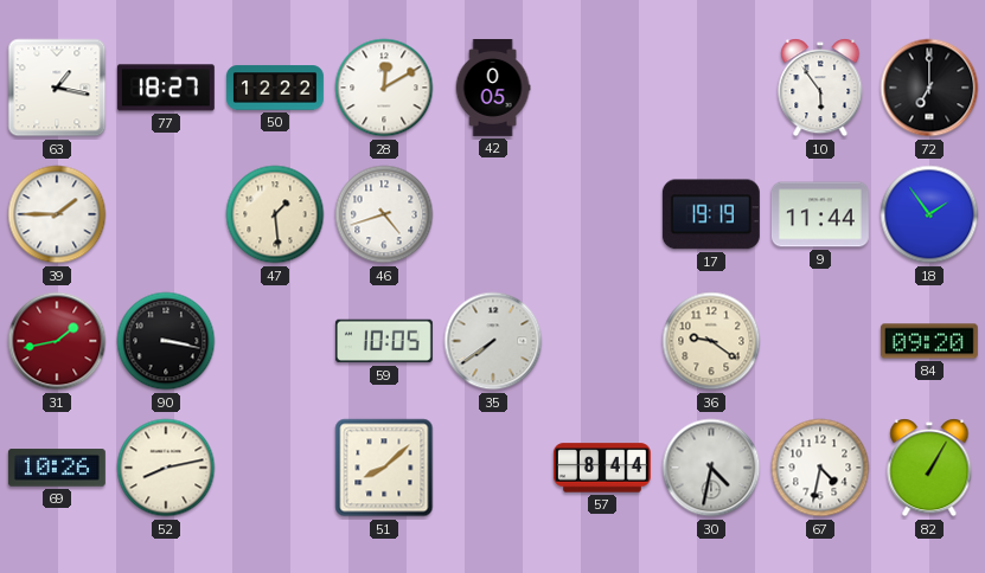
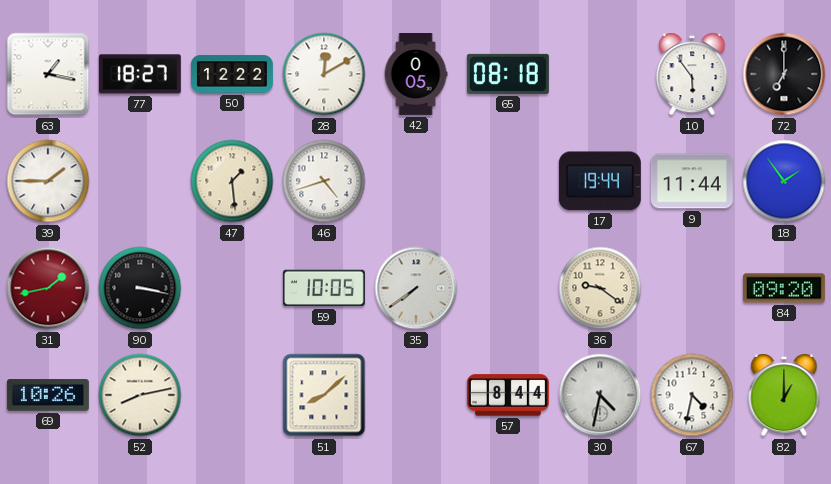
65: none -> 08:18
17: 19:19 -> 19:44
82: 1:05 -> 1:00
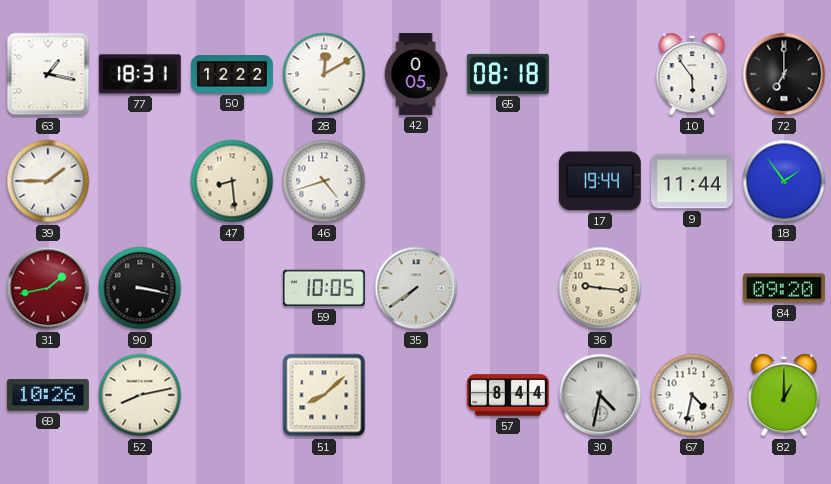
77: 18:27 -> 18:31
47: 1:29 -> 8:29
36: 9:21 -> 9:16
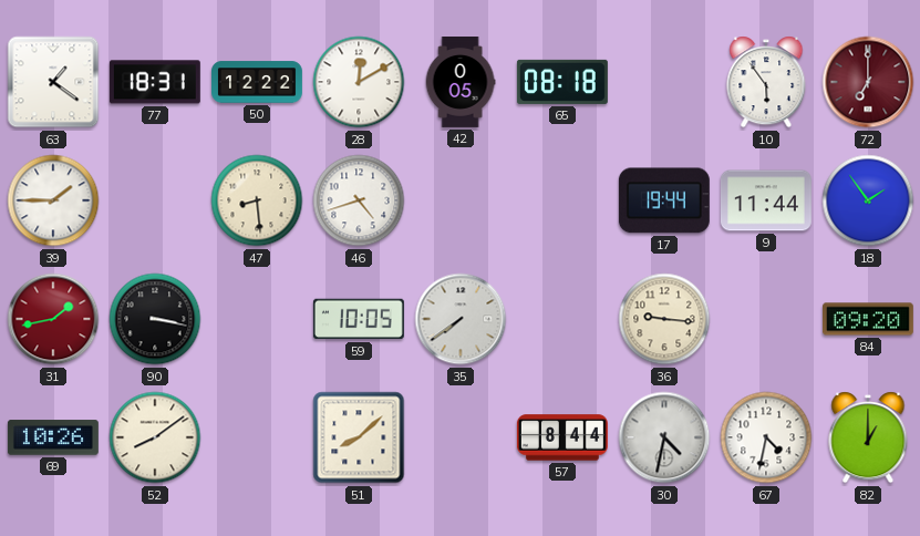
63: 1:17 -> 1:21
72 dial: black -> burgundy
52: 8:13 -> 8:09
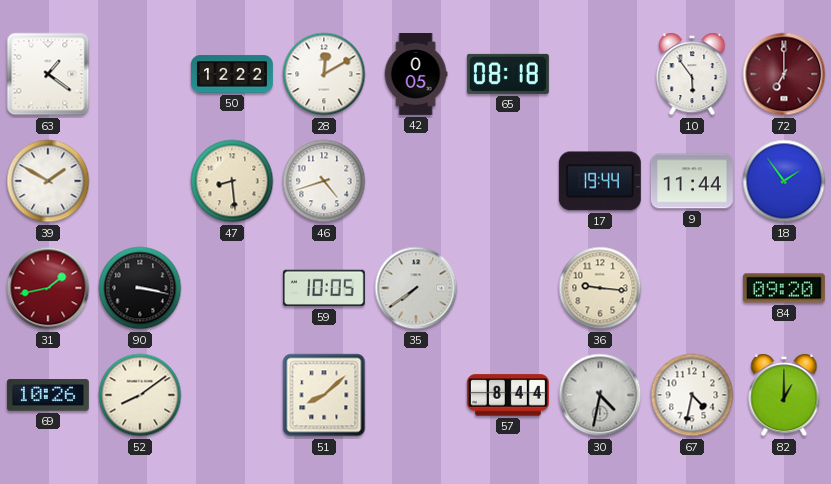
77: 18:31 -> none
39: 1:45 -> 1:50
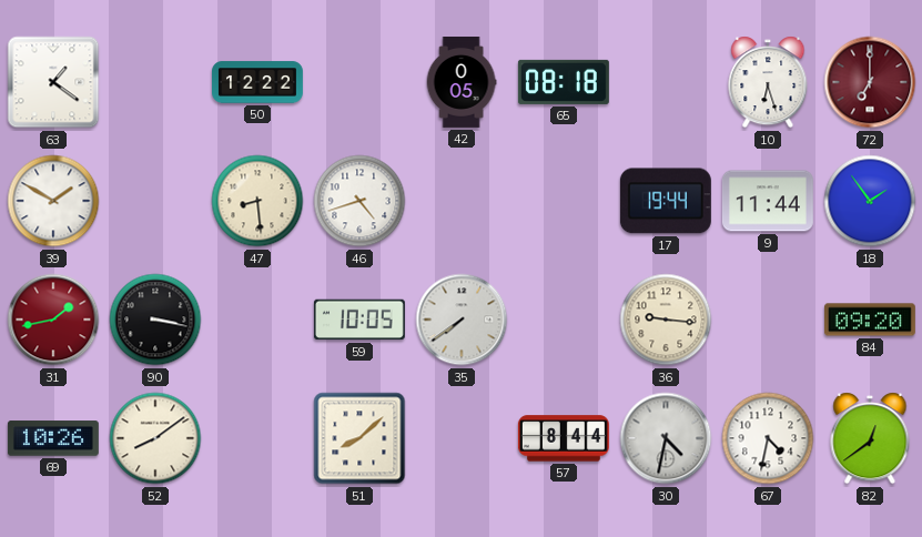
28: 12:10 -> none
10: 5:54 -> 6:27
82: 1:00 -> 12:39
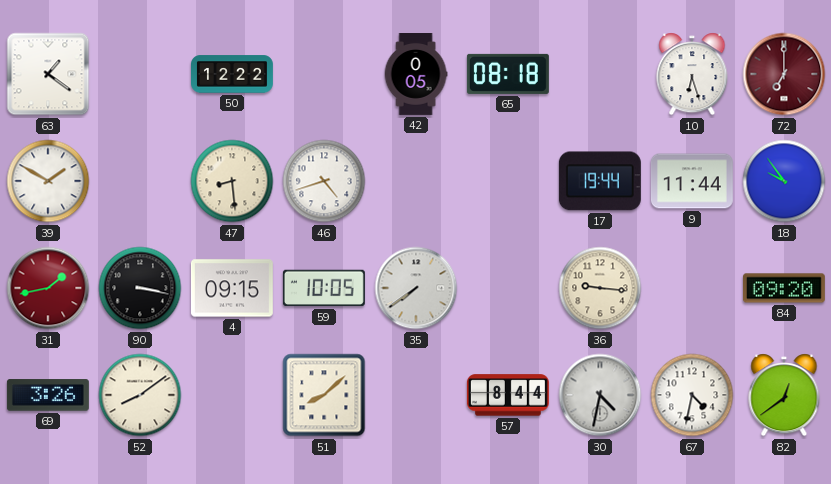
18: 1:54 -> 9:54
4: none -> 09:15
69: 10:26 -> 3:26
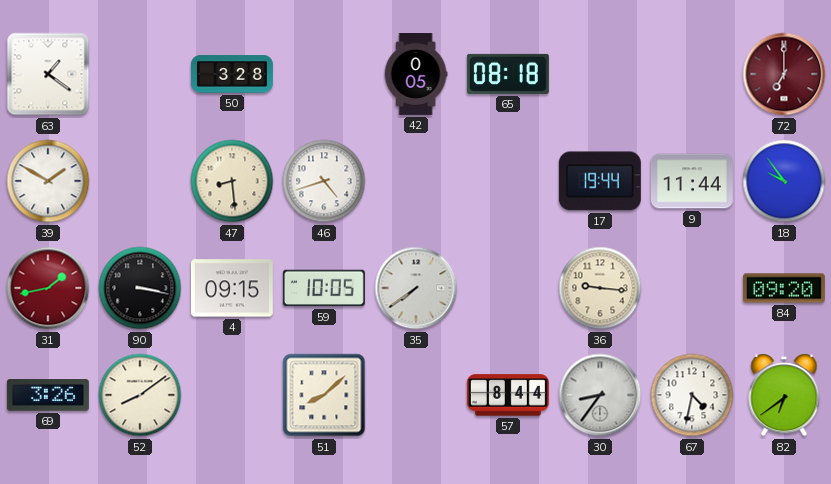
50: 12:22 -> 3:28
10: 6:27 -> none
30: 4:32 -> 8:36
82: 12:39 -> 6:39
